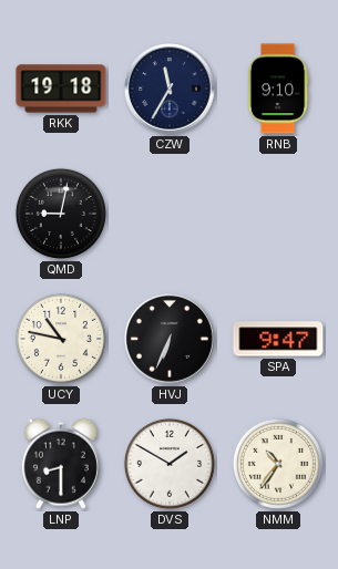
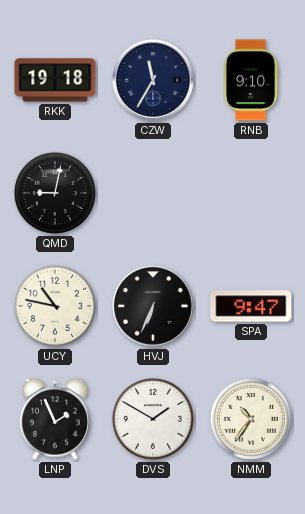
LNP: 8:30 -> 1:56
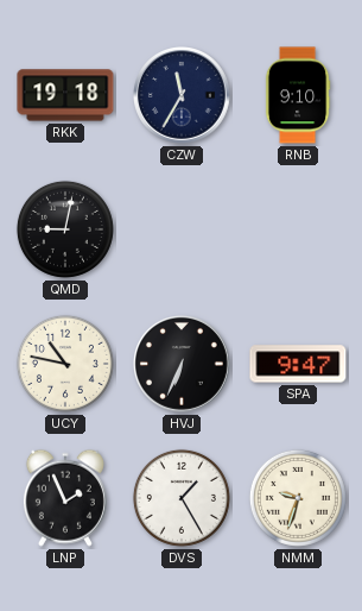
DVS: 1:50 -> 1:25
NMM: 10:36 -> 9:33
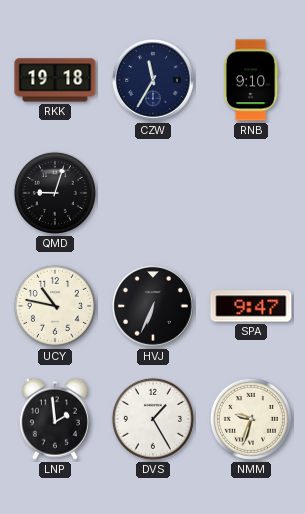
QMD: 9:02 -> 9:03
LNP: 1:56 -> 1:59
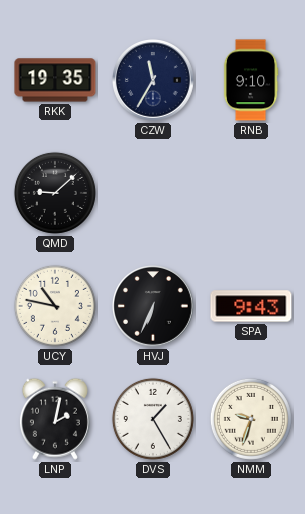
RKK: 19:18 -> 19:35
QMD: 9:03 -> 9:08
SPA: 9:47 -> 9:43
LNP: 1:59 -> 2:02
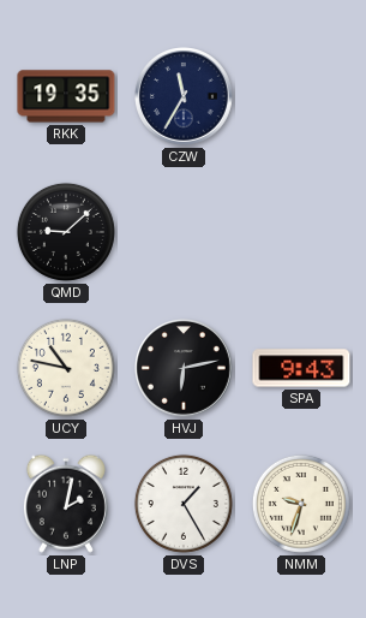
RNB: 9:10 -> none
HVJ: 6:34 -> 6:13
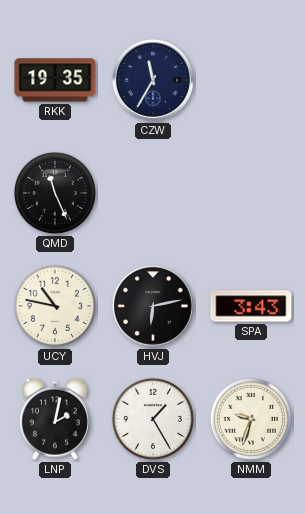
QMD: 9:08 -> 11:26
SPA: 9:43 -> 3:43
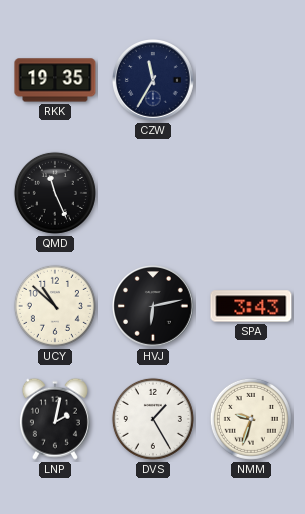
UCY: 10:47 -> 10:52
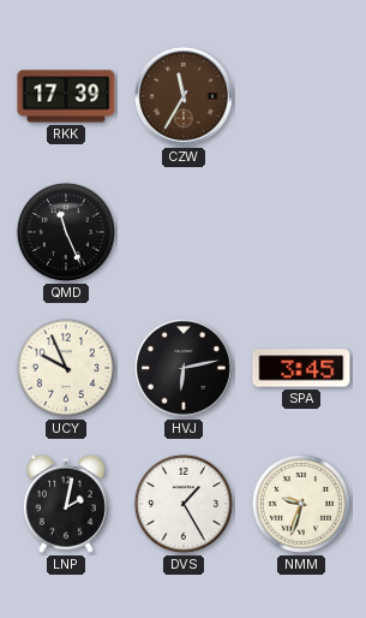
RKK: 19:35 -> 17:39
CZW dial: navy -> brown
UCY: 10:52 -> 9:56
SPA: 3:43 -> 3:45
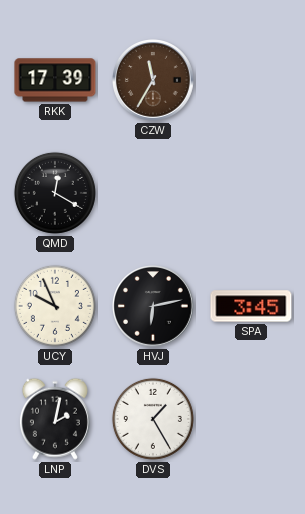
QMD: 11:26 -> 12:20
NMM: 9:33 -> none
